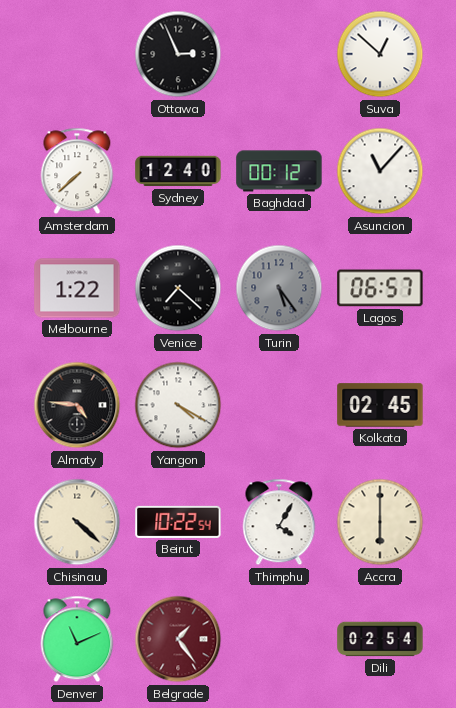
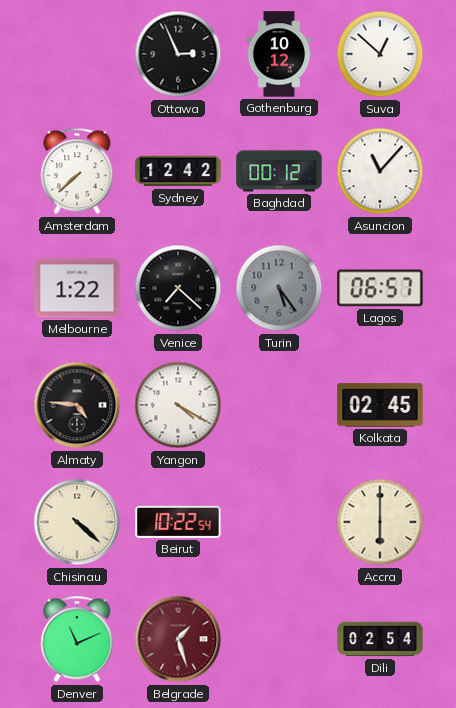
Gothenburg: none -> 10:12
Sydney: 12:40 -> 12:42
Thimphu: 4:05 -> none
Belgrade: 1:24 -> 1:27
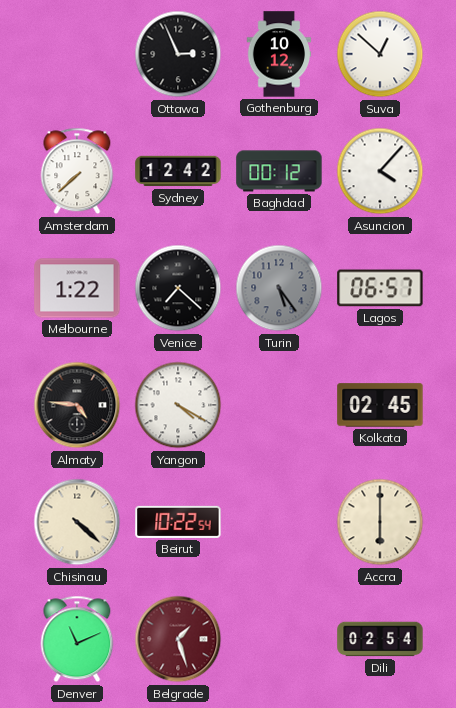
Asuncion: 11:07 -> 4:07
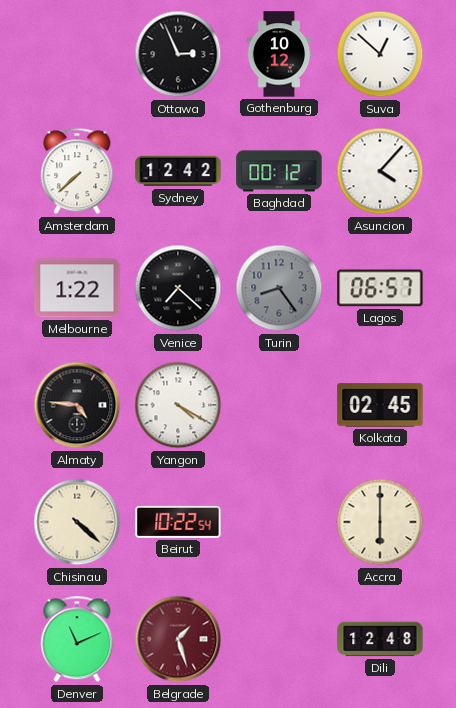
Turin: 5:24 -> 8:24
Dili: 02:54 -> 12:48
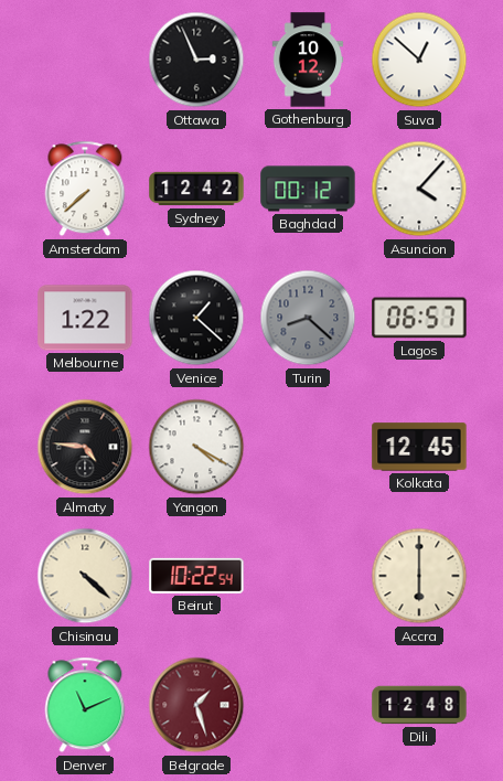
Venice: 7:22 -> 1:22
Turin: 8:24 -> 8:22
Kolkata: 02:45 -> 12:45
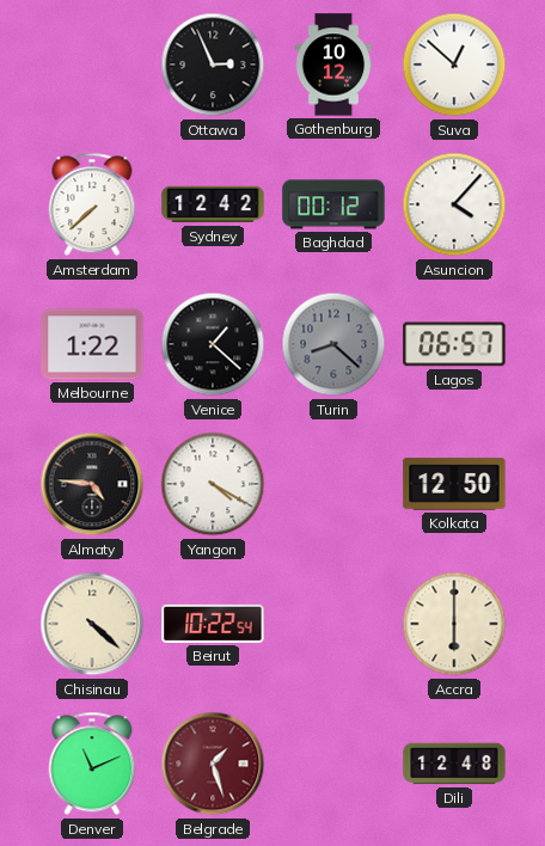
Kolkata: 12:45 -> 12:50
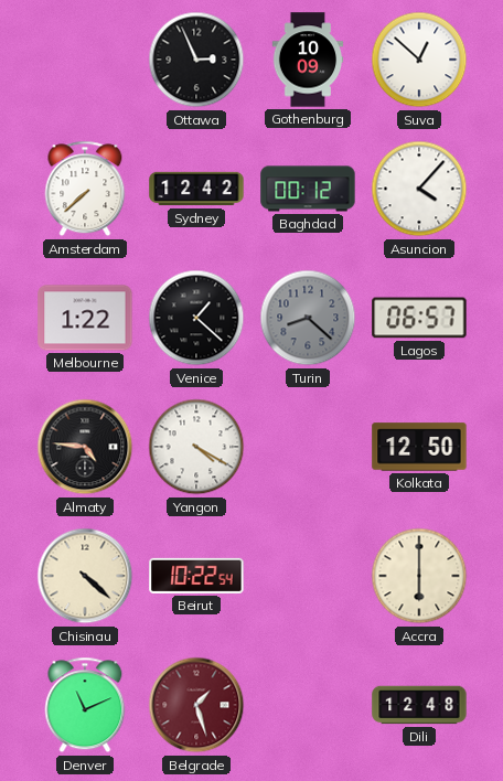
Gothenburg: 10:12 -> 10:09
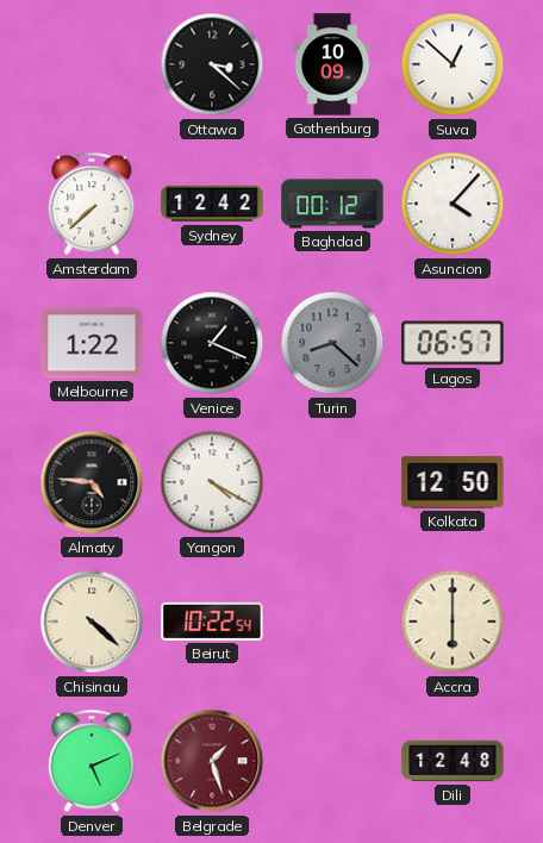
Ottawa: 2:56 -> 3:22
Venice: 1:22 -> 1:19
Denver: 11:11 -> 5:11
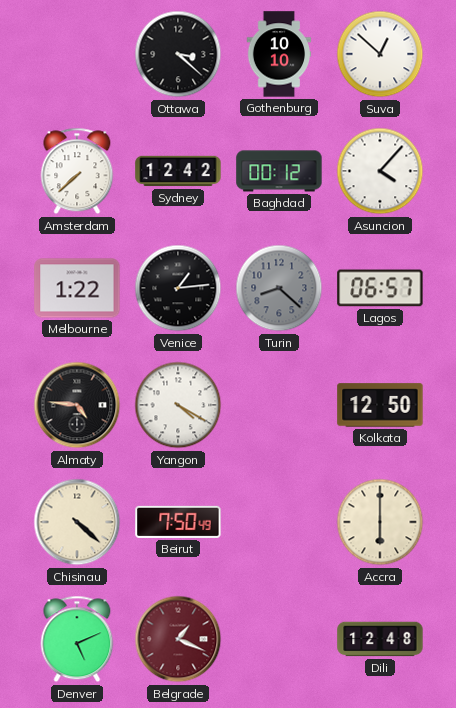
Gothenburg: 10:09 -> 10:10
Venice: 1:19 -> 1:14
Beirut: 10:22 -> 7:50
Belgrade: 1:27 -> 1:19
